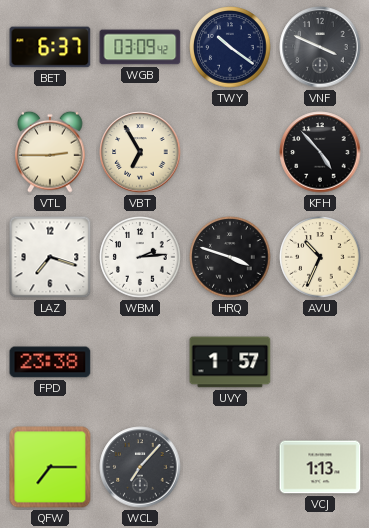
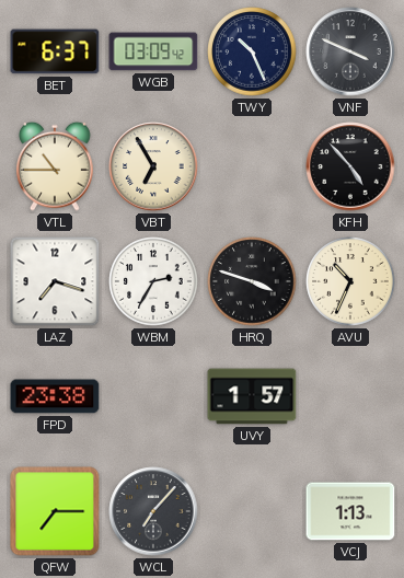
TWY: 10:21 -> 10:26
VTL: 2:45 -> 10:45
WBM: 2:14 -> 2:35
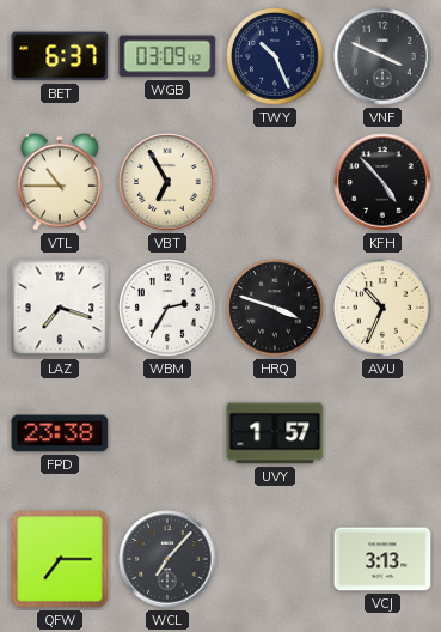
VCJ: 1:13 -> 3:13
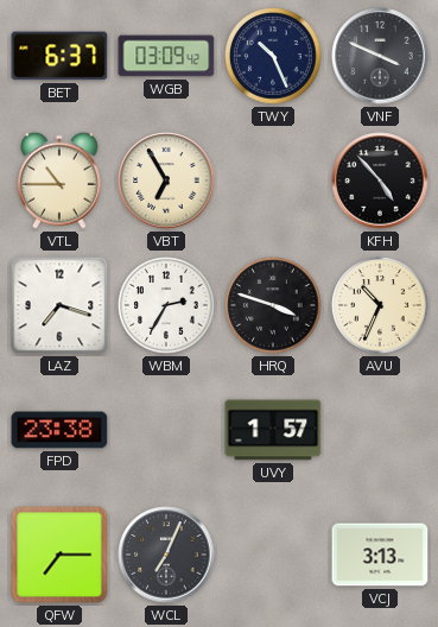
WCL: 7:07 -> 7:04
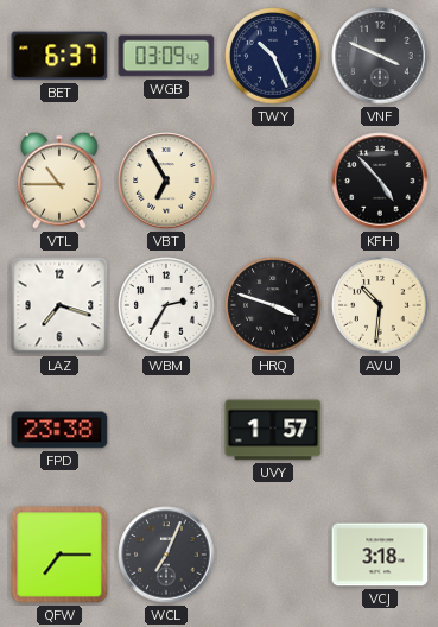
AVU: 10:34 -> 10:31
VCJ: 3:13 -> 3:18
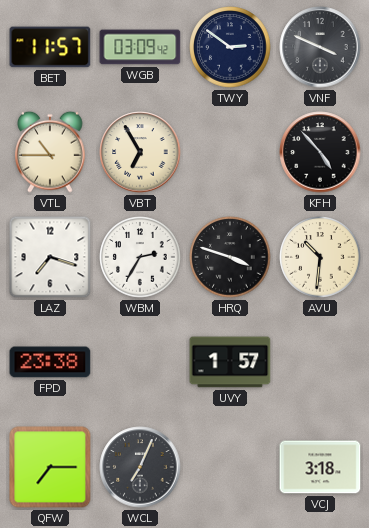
BET: 6:37 -> 11:57
TWY: 10:26 -> 2:51
